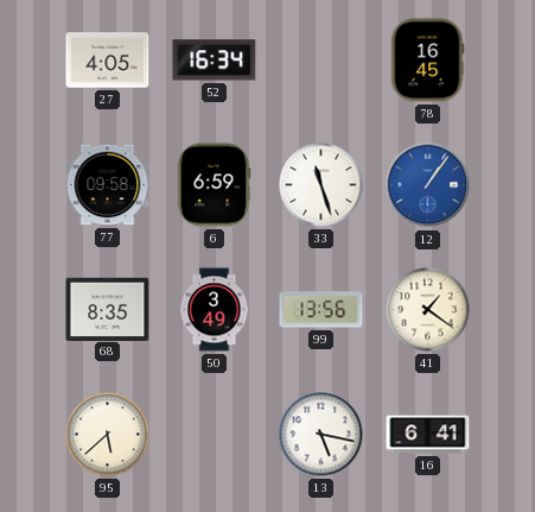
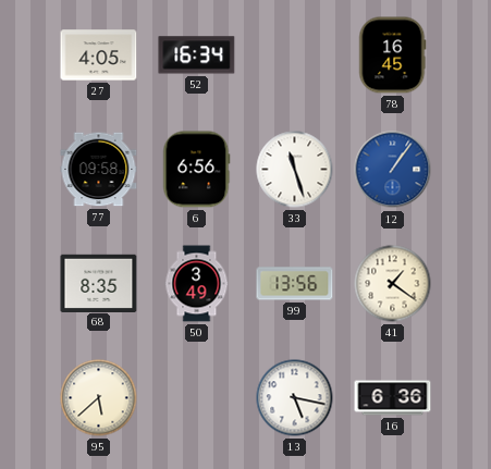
6: 6:59 -> 6:56
16: 6:41 -> 6:36
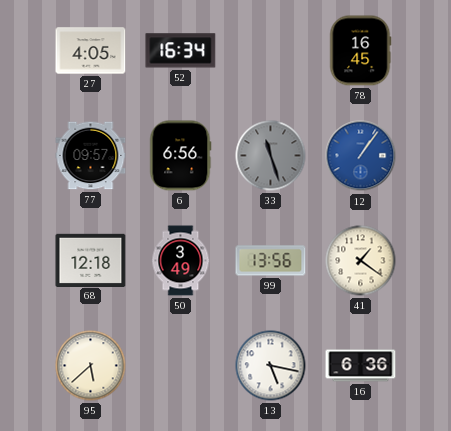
77: 09:58 -> 09:57
33 dial: white -> grey
68: 8:35 -> 12:18
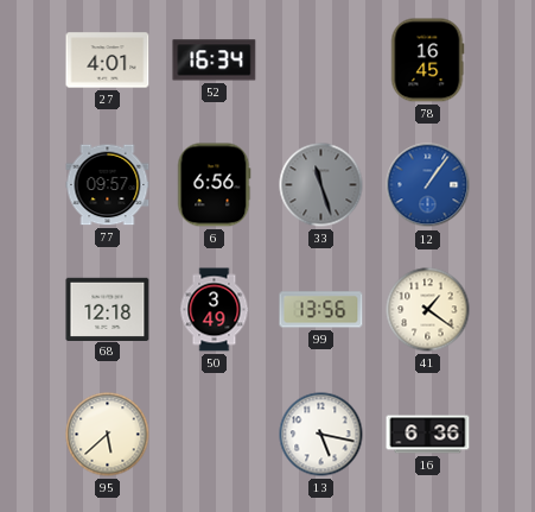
27: 4:05 -> 4:01
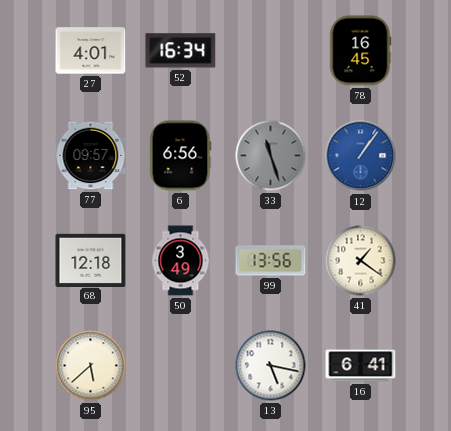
16: 6:36 -> 6:41
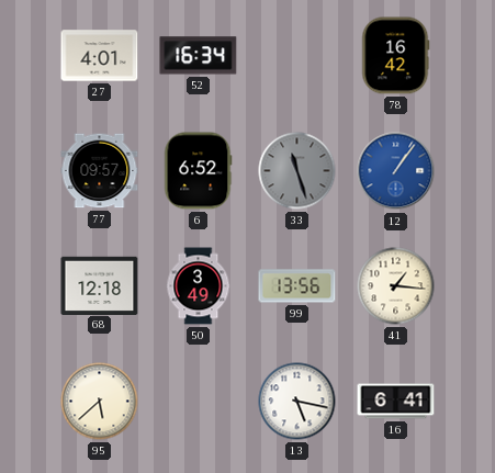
78: 16:45 -> 16:42
6: 6:56 -> 6:52
41: 1:21 -> 1:16
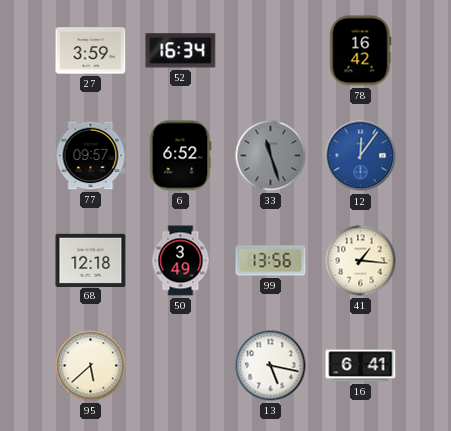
27: 4:01 -> 3:59
12: 1:06 -> 12:06
